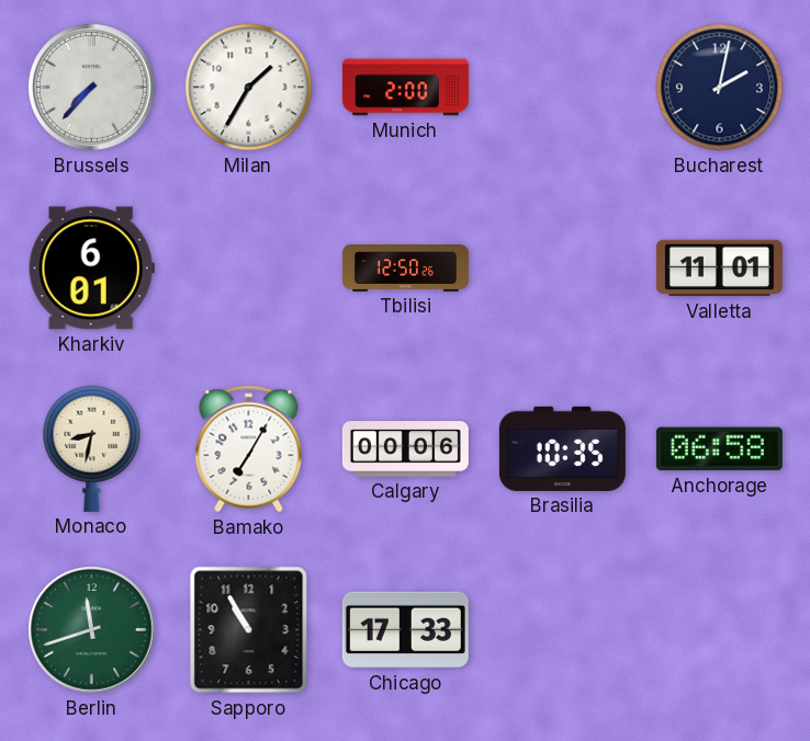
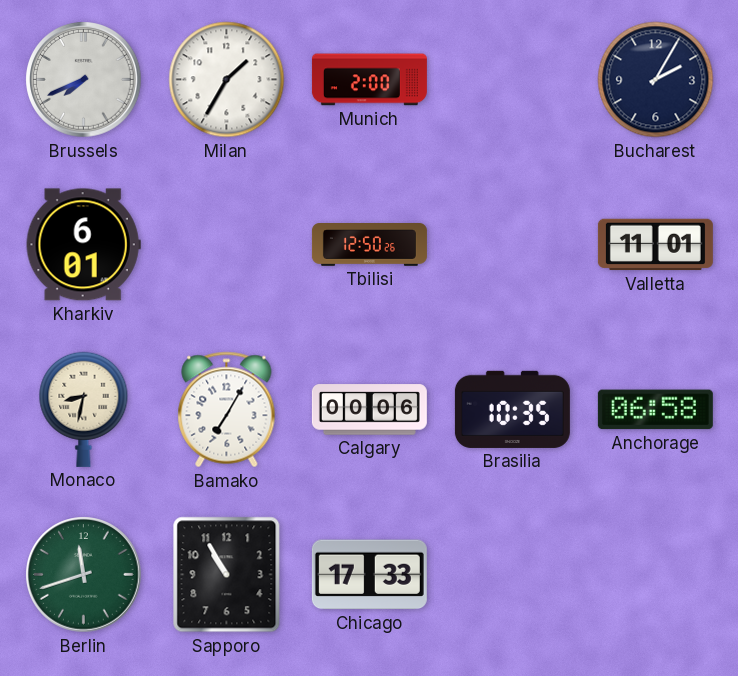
Brussels: 7:37 -> 7:41
Bucharest: 2:02 -> 2:05
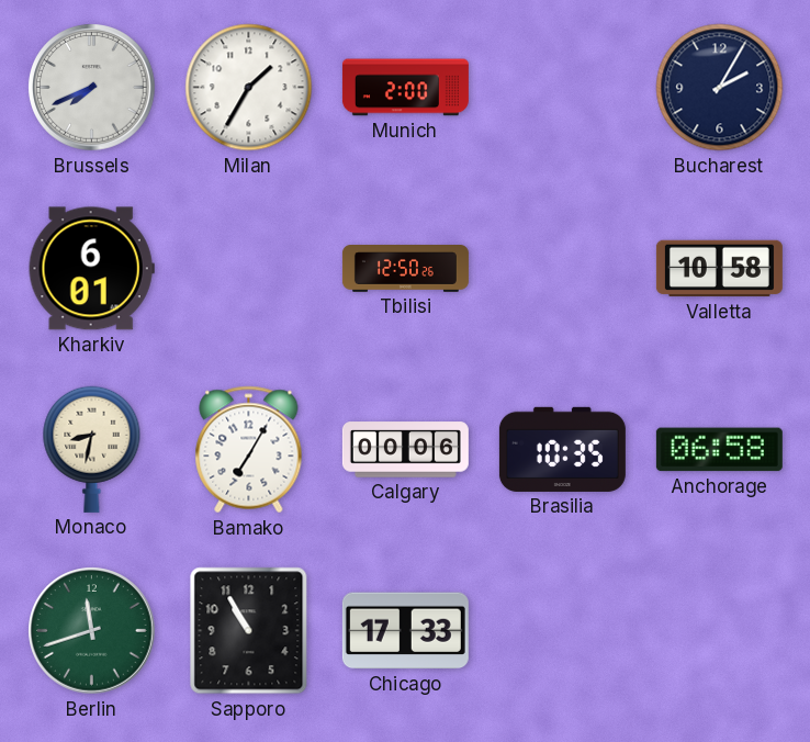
Valletta: 11:01 -> 10:58
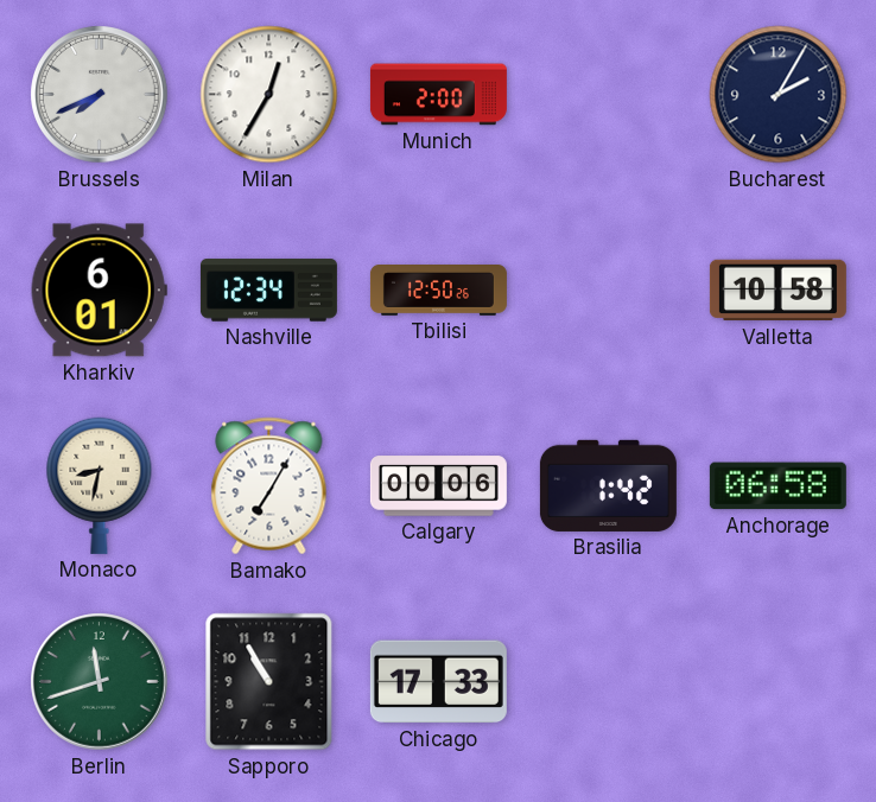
Milan: 1:35 -> 12:35
Nashville: none -> 12:34
Brasilia: 10:35 -> 1:42
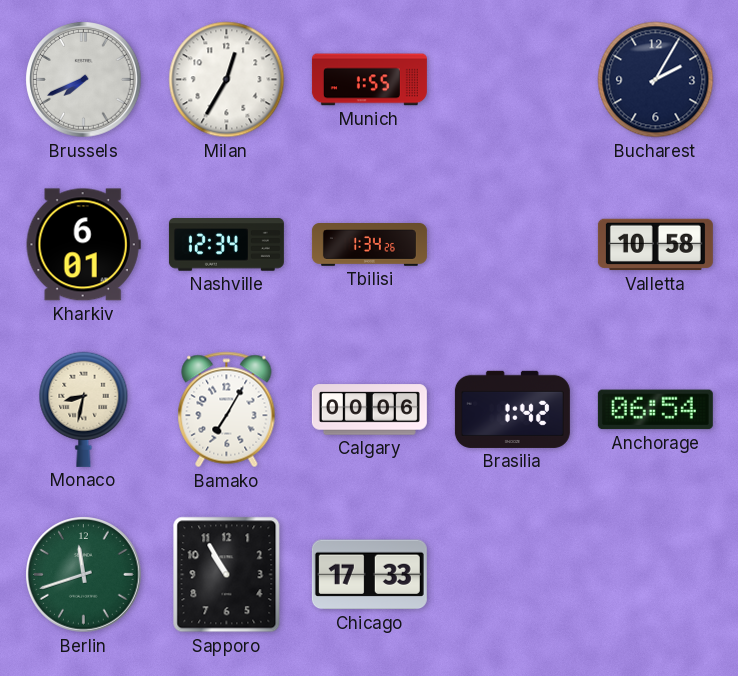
Munich: 2:00 -> 1:55
Tbilisi: 12:50 -> 1:34
Anchorage: 06:58 -> 06:54
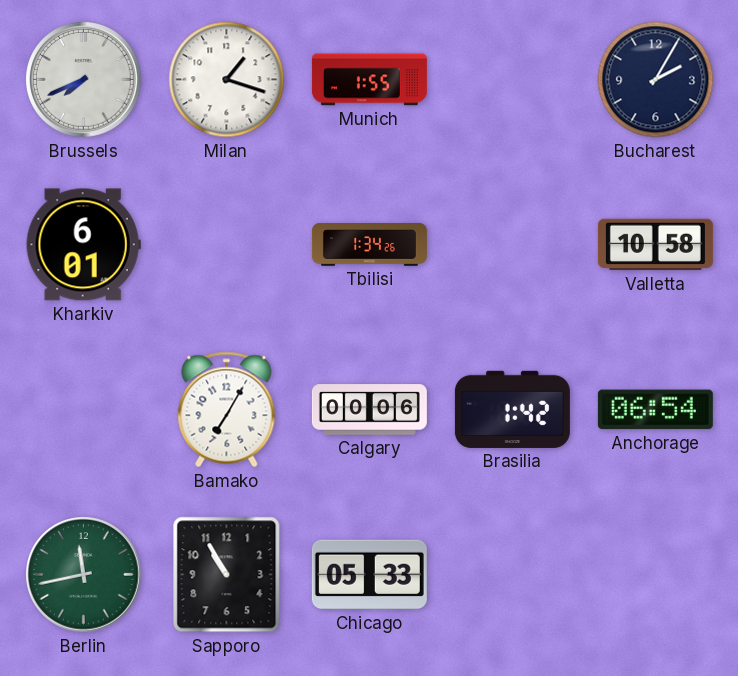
Milan: 12:35 -> 1:18
Nashville: 12:34 -> none
Monaco: 8:32 -> none
Berlin: 11:42 -> 11:43
Chicago: 17:33 -> 05:33
